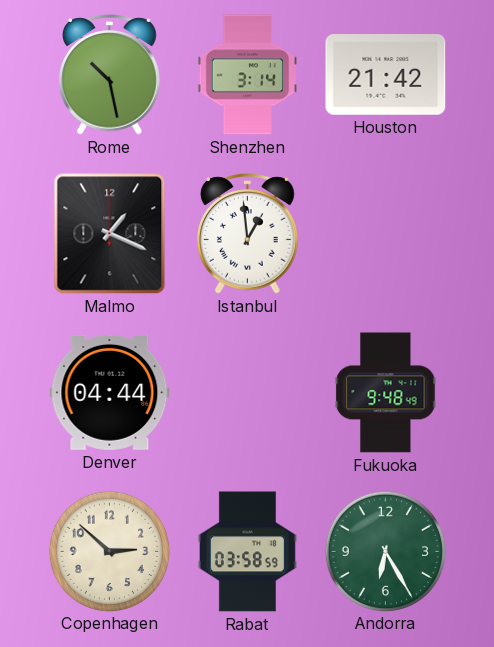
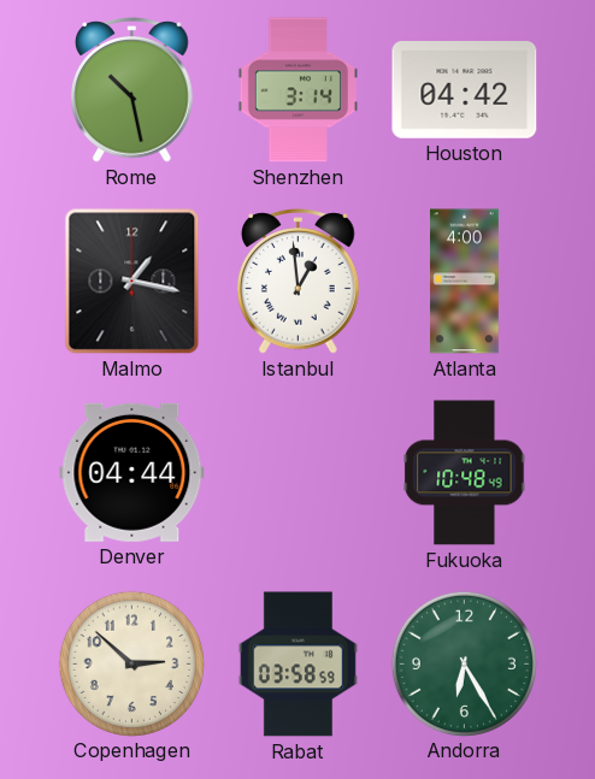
Houston: 21:42 -> 04:42
Malmo: 1:19 -> 1:17
Atlanta: none -> 4:00
Fukuoka: 9:48 -> 10:48
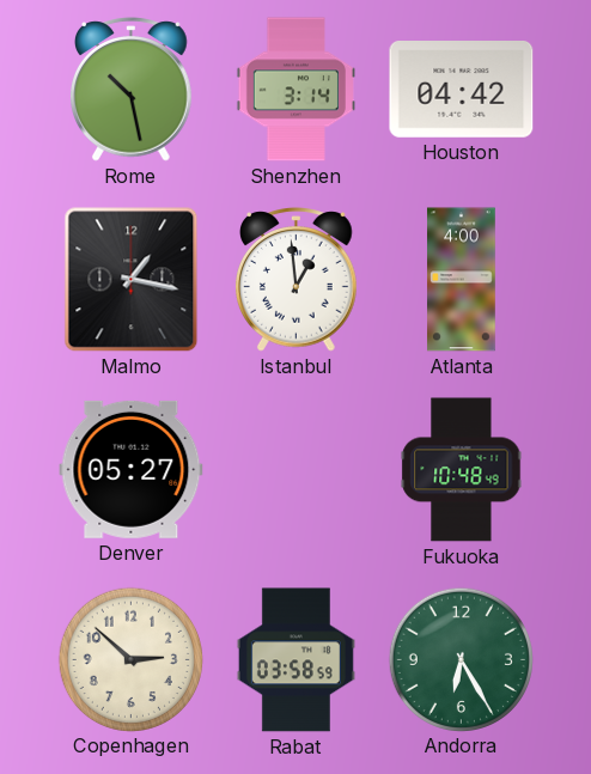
Denver: 04:44 -> 05:27
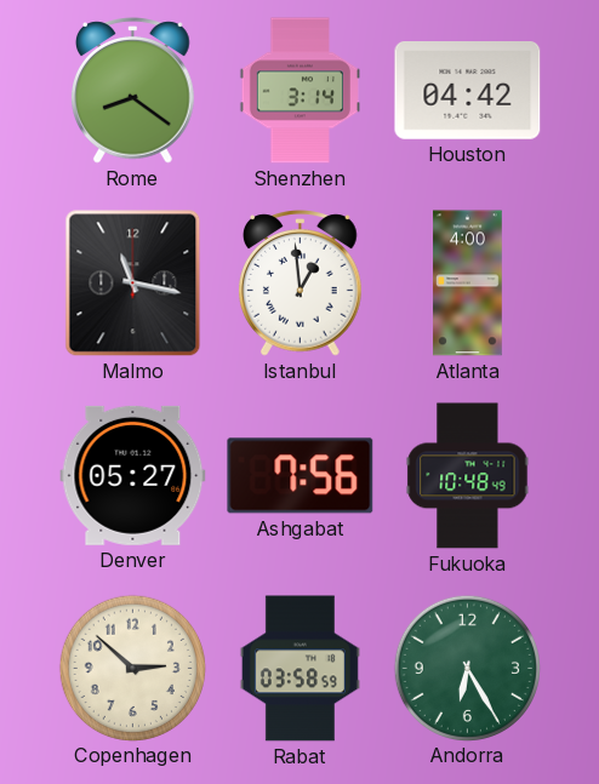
Rome: 10:28 -> 8:21
Malmo: 1:17 -> 11:17
Ashgabat: none -> 7:56
